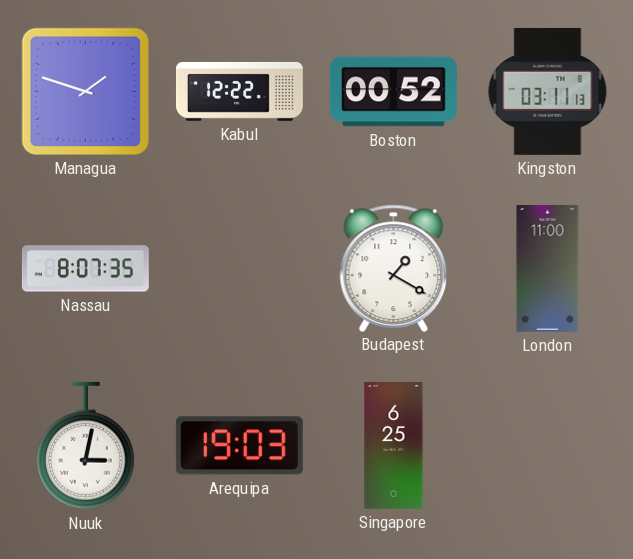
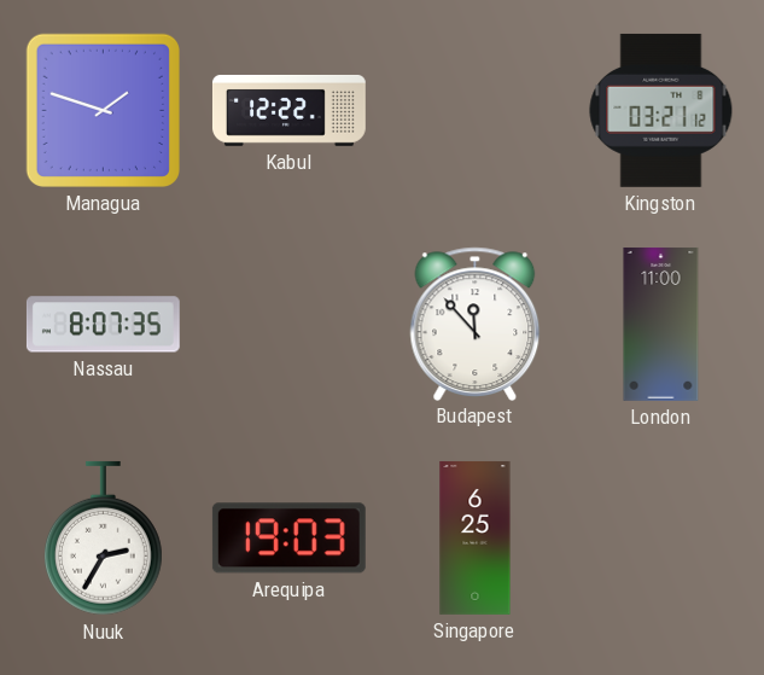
Boston: 00:52 -> none
Kingston: 03:11 -> 03:21
Budapest: 1:20 -> 11:53
Nuuk: 3:02 -> 2:35
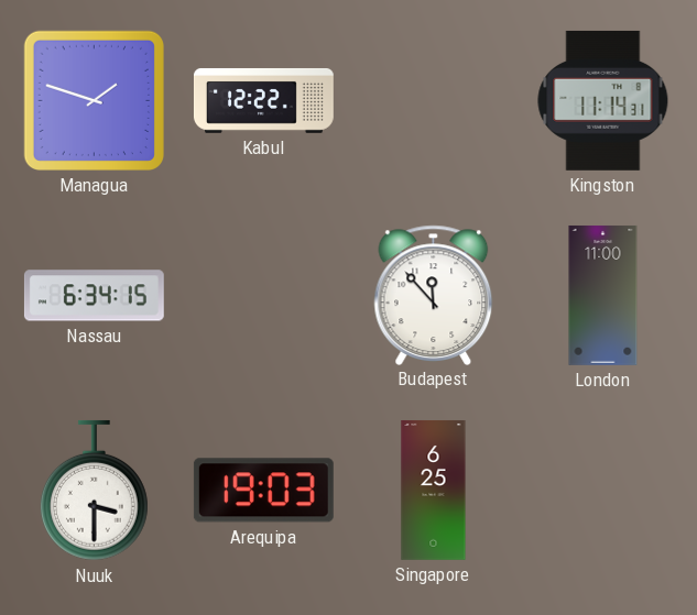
Kingston: 03:21 -> 11:14
Nassau: 8:07 -> 6:34
Nuuk: 2:35 -> 3:30
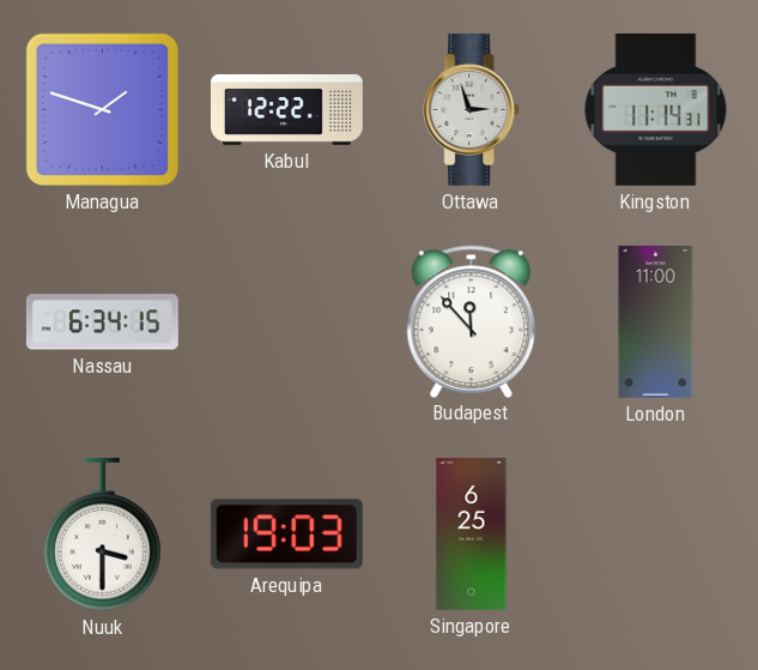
Ottawa: none -> 2:57
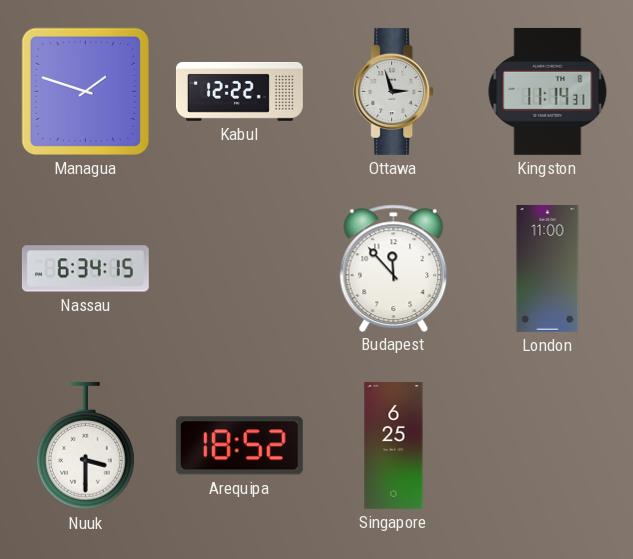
Arequipa: 19:03 -> 18:52
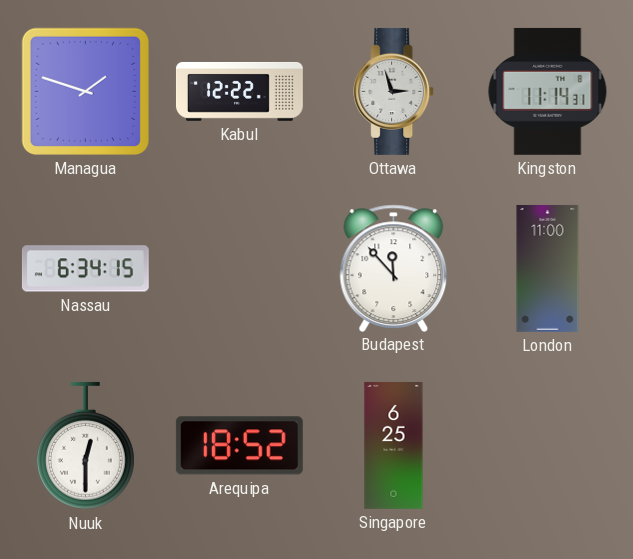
Nuuk: 3:30 -> 12:30
